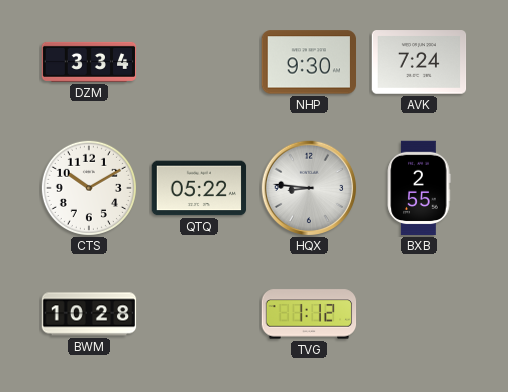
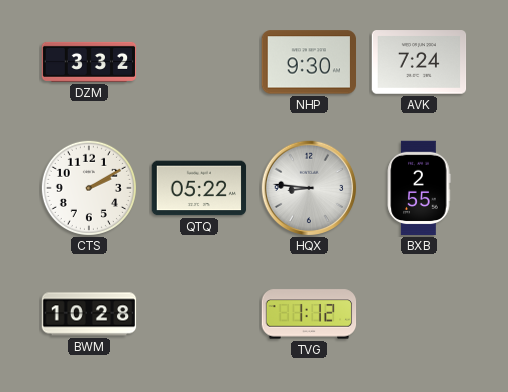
DZM: 3:34 -> 3:32
CTS: 10:10 -> 2:10
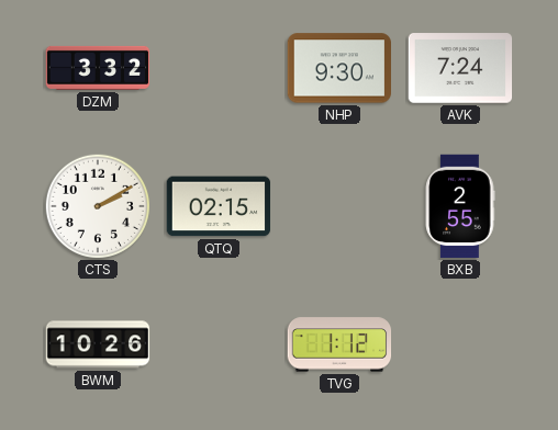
QTQ: 05:22 -> 02:15
HQX: 8:46 -> none
BWM: 10:28 -> 10:26
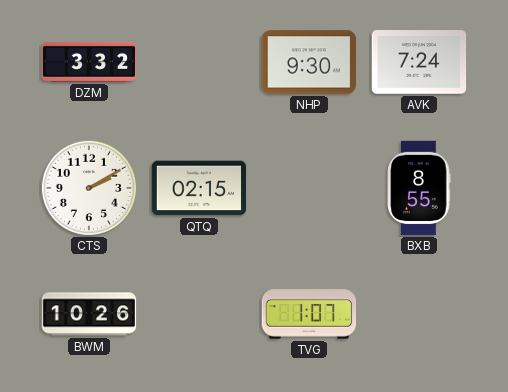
BXB: 2:55 -> 8:55
TVG: 1:12 -> 1:07
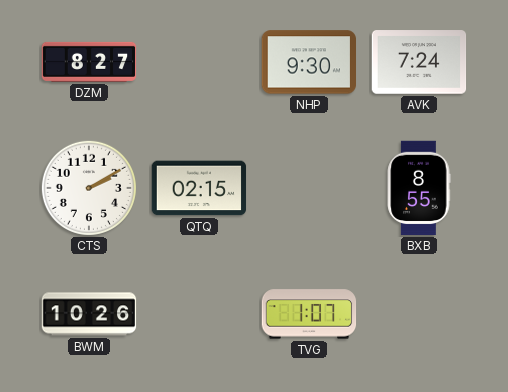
DZM: 3:32 -> 8:27
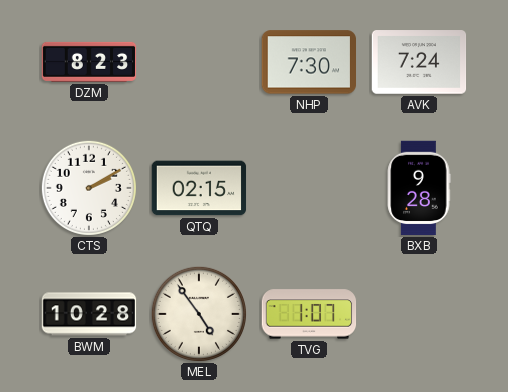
DZM: 8:27 -> 8:23
NHP: 9:30 -> 7:30
BXB: 8:55 -> 9:28
BWM: 10:26 -> 10:28
MEL: none -> 4:54
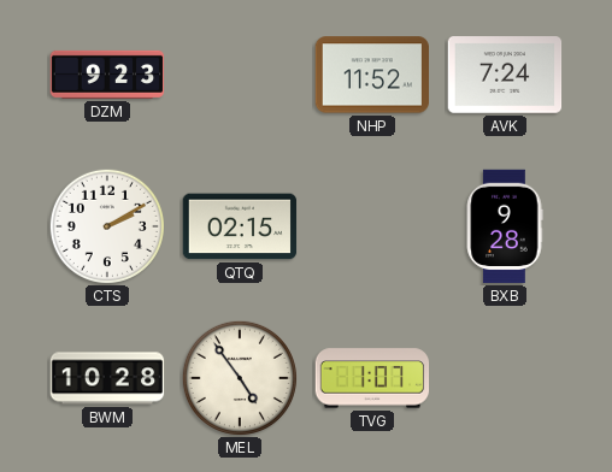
DZM: 8:23 -> 9:23
NHP: 7:30 -> 11:52
